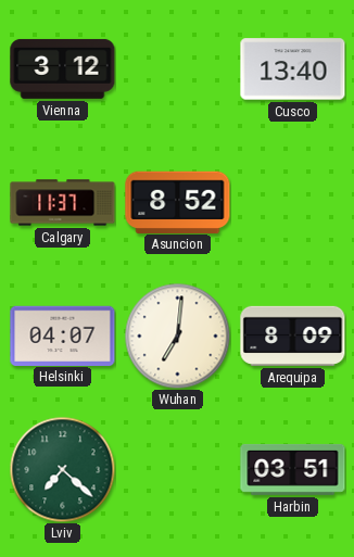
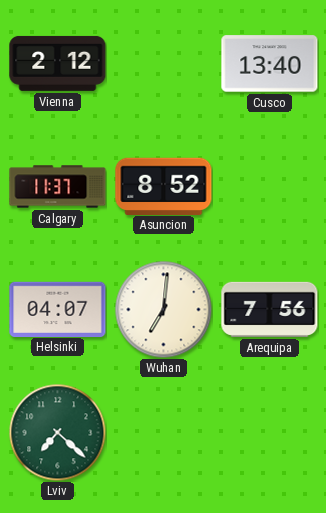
Vienna: 3:12 -> 2:12
Arequipa: 8:09 -> 7:56
Harbin: 03:51 -> none
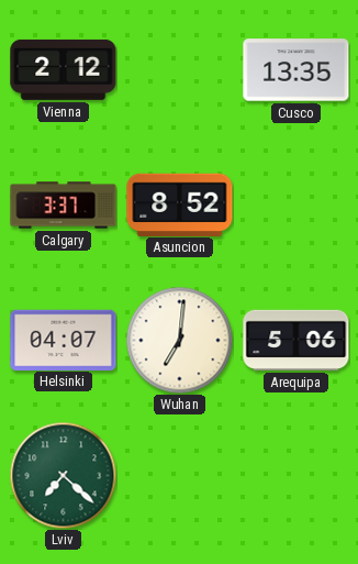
Cusco: 13:40 -> 13:35
Calgary: 11:37 -> 3:37
Arequipa: 7:56 -> 5:06
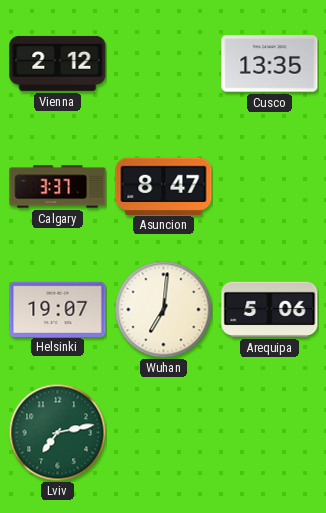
Asuncion: 8:52 -> 8:47
Helsinki: 04:07 -> 19:07
Lviv: 7:22 -> 7:13
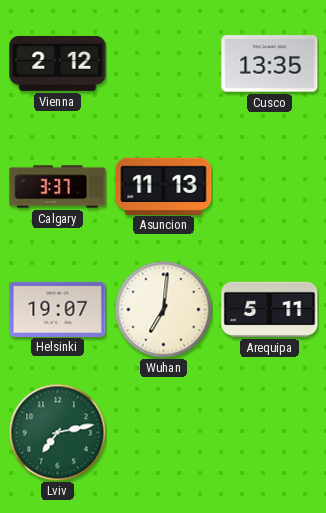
Asuncion: 8:47 -> 11:13
Arequipa: 5:06 -> 5:11
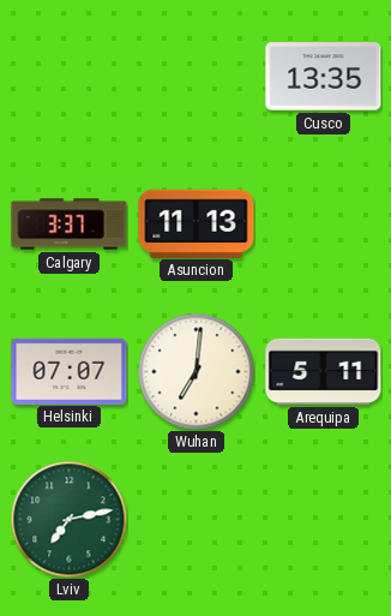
Vienna: 2:12 -> none
Helsinki: 19:07 -> 07:07
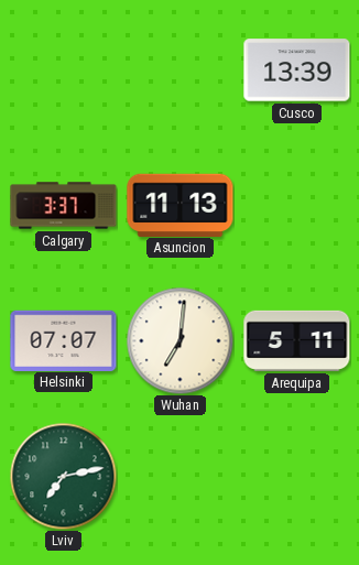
Cusco: 13:35 -> 13:39
